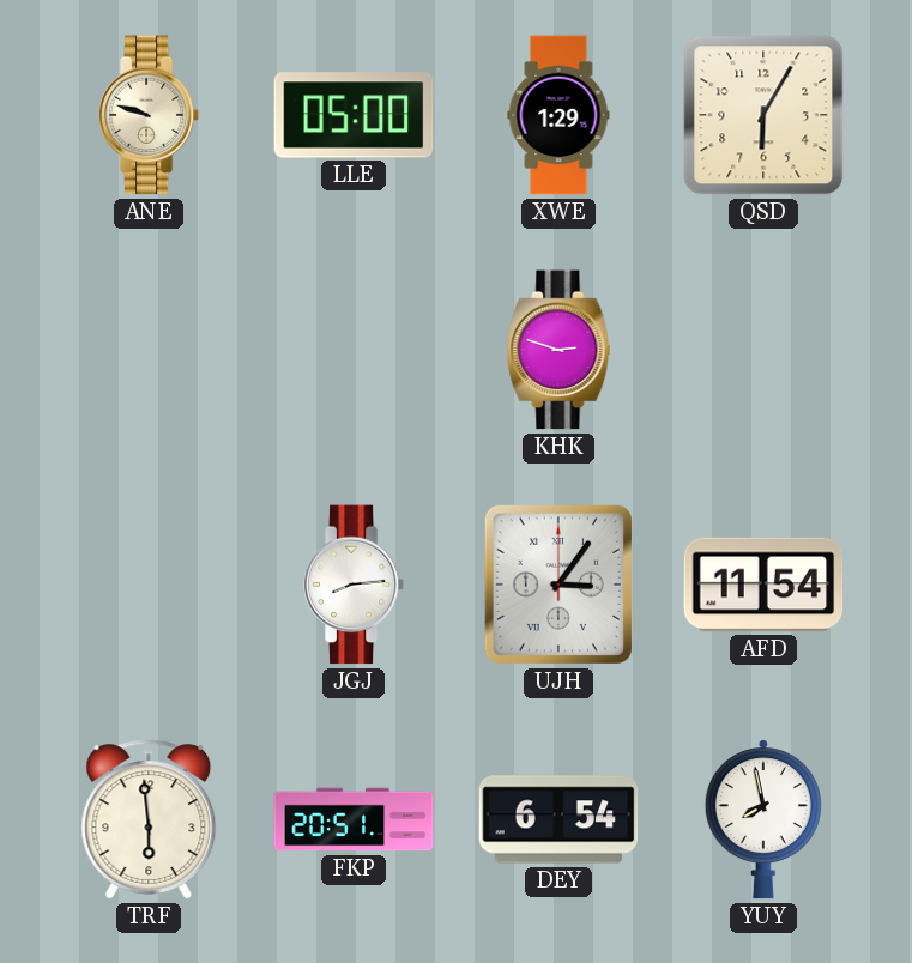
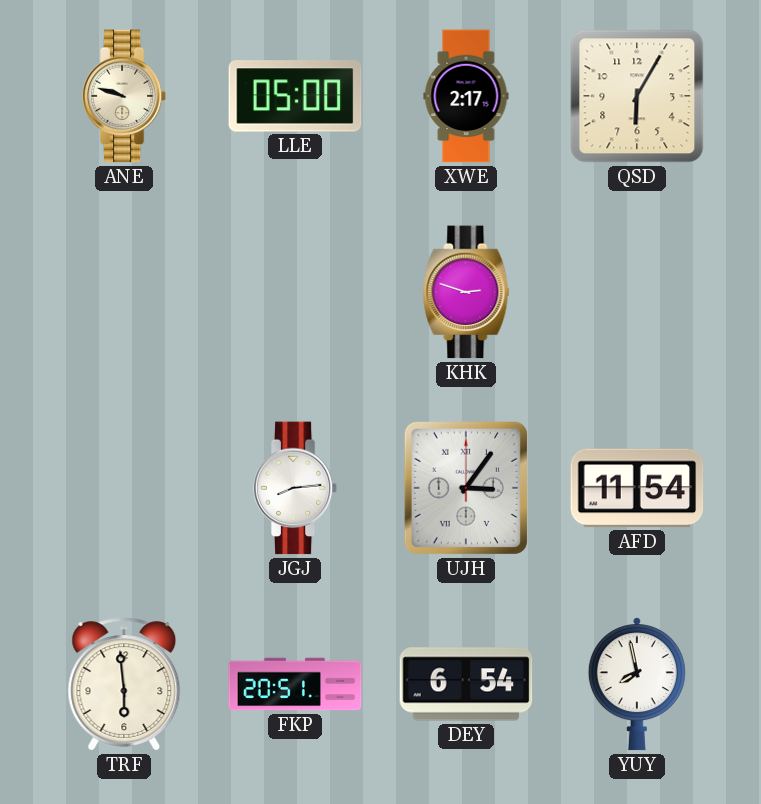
XWE: 1:29 -> 2:17
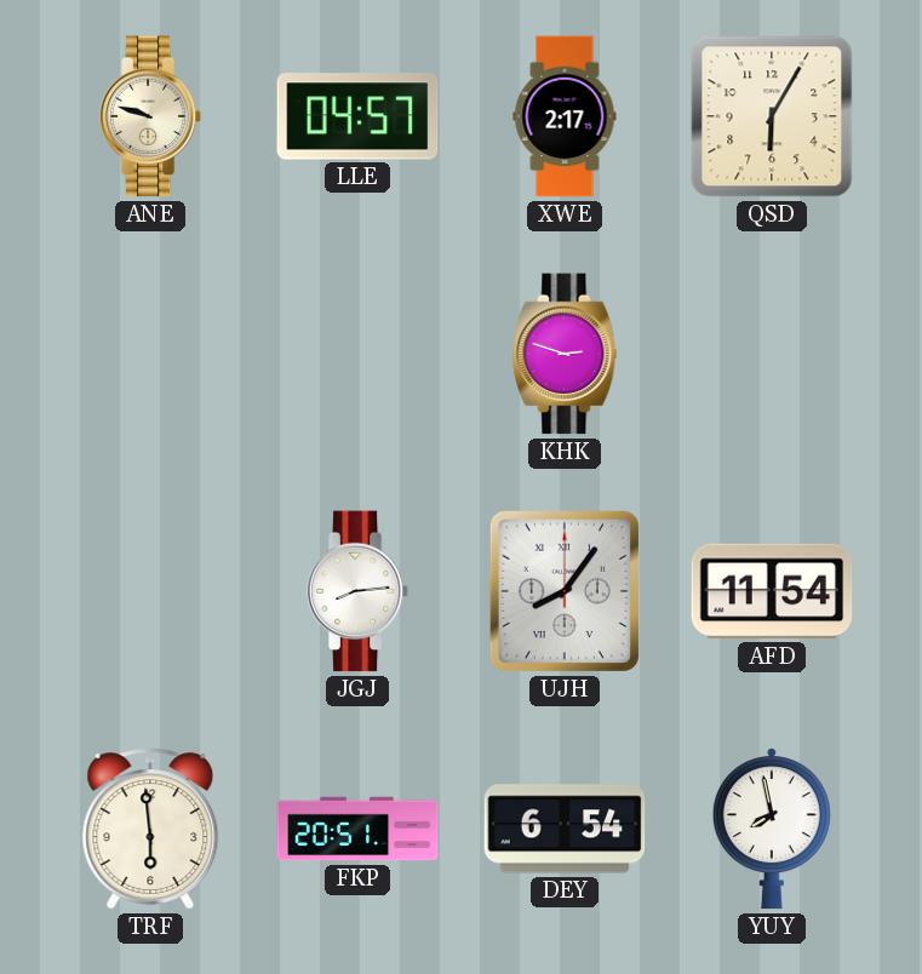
LLE: 05:00 -> 04:57
UJH: 3:06 -> 8:06
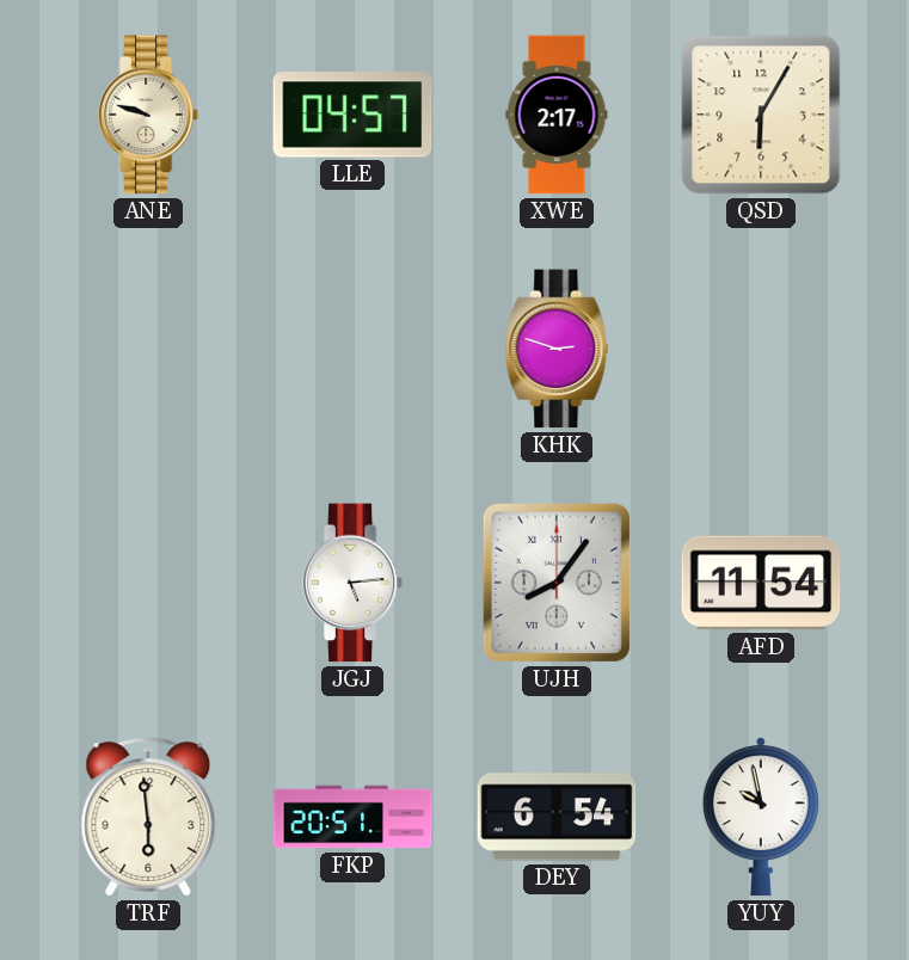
JGJ: 8:14 -> 5:14
YUY: 7:58 -> 9:58
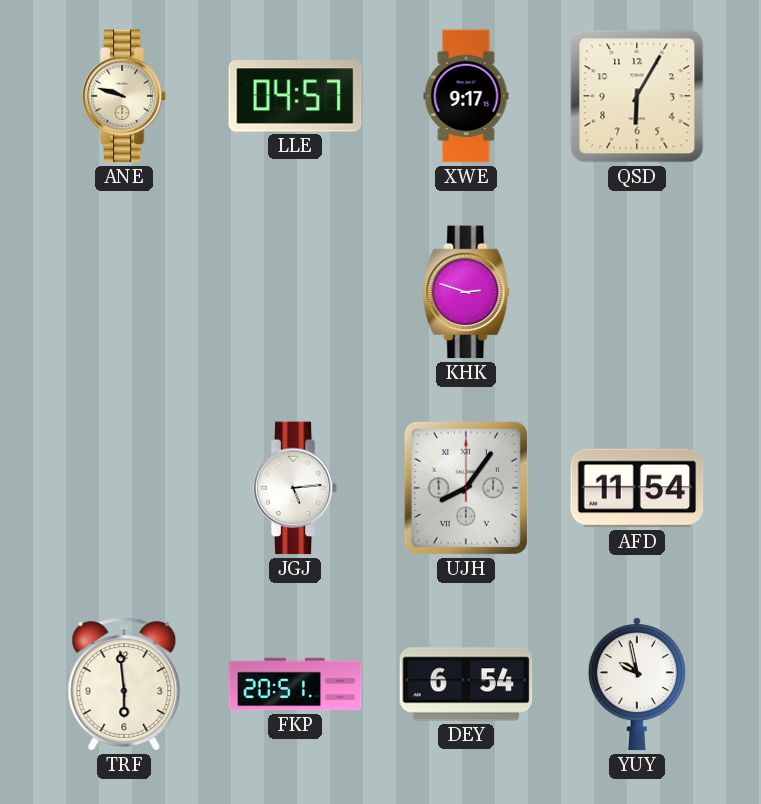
XWE: 2:17 -> 9:17
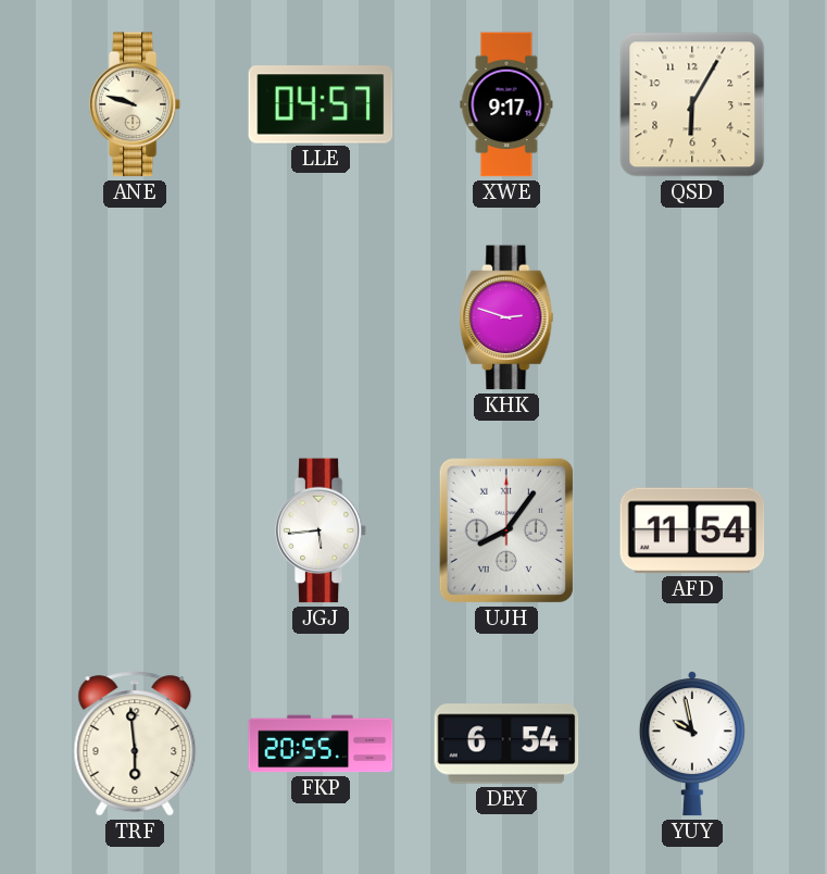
JGJ: 5:14 -> 5:44
FKP: 20:51 -> 20:55
